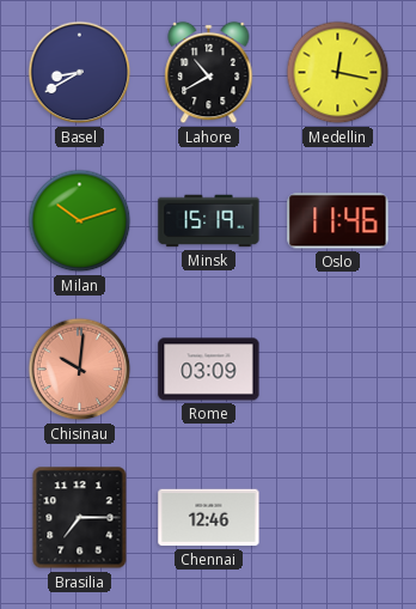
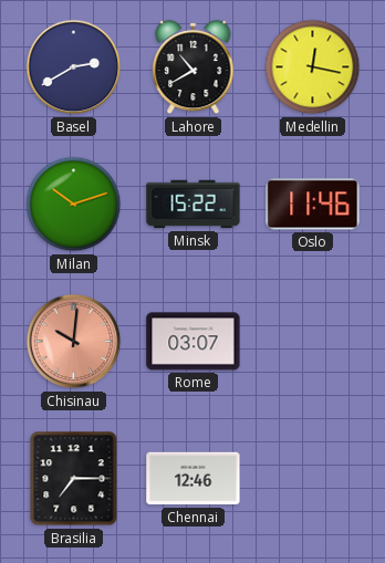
Basel: 8:40 -> 2:40
Minsk: 15:19 -> 15:22
Rome: 03:09 -> 03:07
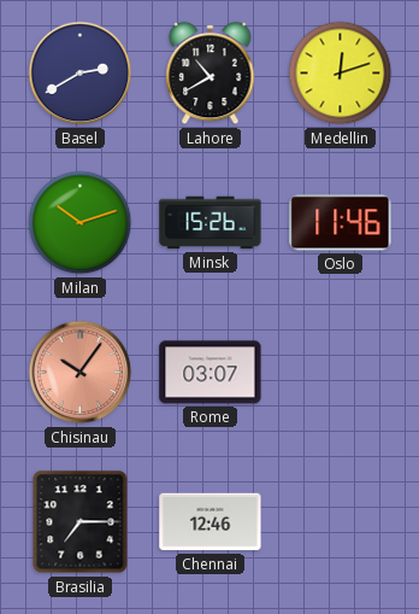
Medellin: 12:17 -> 12:12
Minsk: 15:22 -> 15:26
Chisinau: 10:01 -> 10:06
